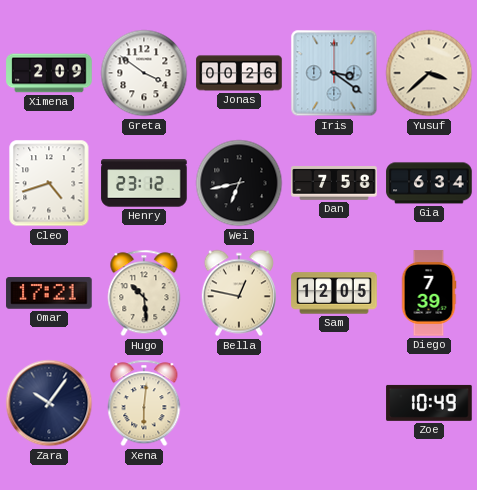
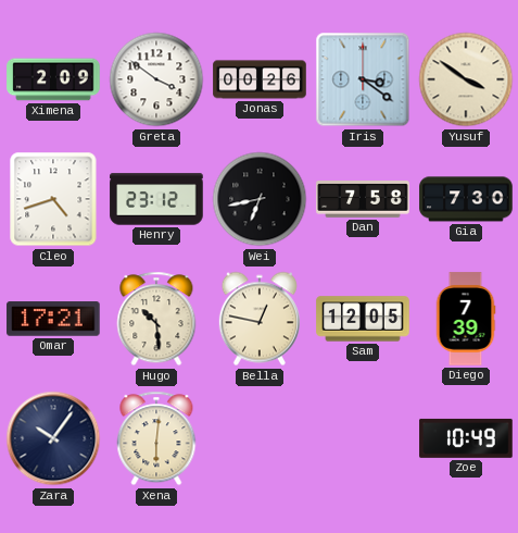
Yusuf: 3:38 -> 3:51
Gia: 6:34 -> 7:30
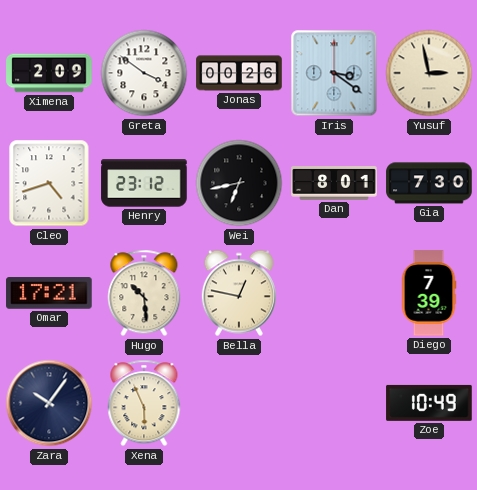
Yusuf: 3:51 -> 2:58
Dan: 7:58 -> 8:01
Sam: 12:05 -> none
Xena: 6:01 -> 5:56
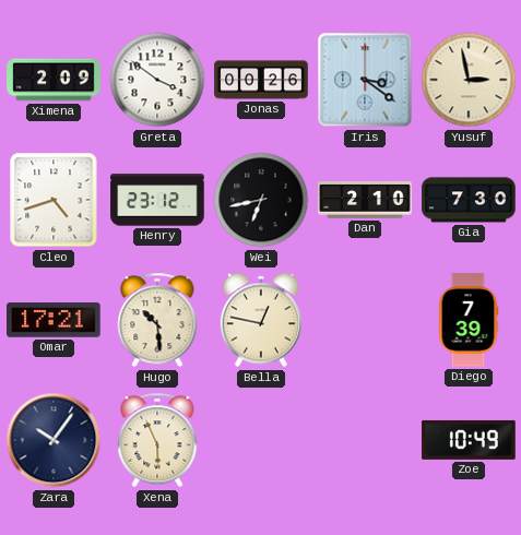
Dan: 8:01 -> 2:10
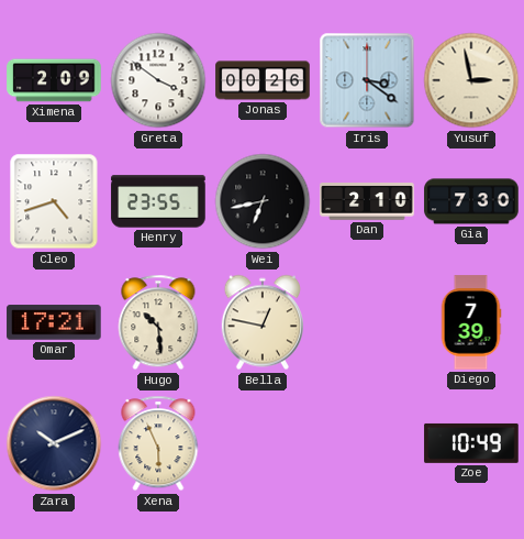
Henry: 23:12 -> 23:55
Zara: 10:06 -> 10:11
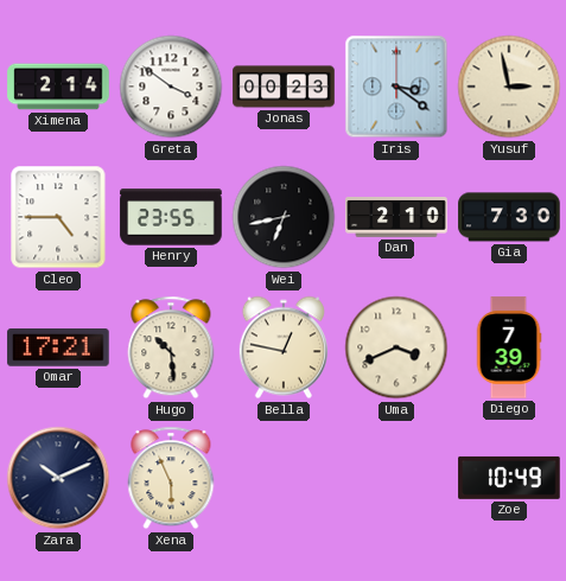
Ximena: 2:09 -> 2:14
Jonas: 00:26 -> 00:23
Cleo: 4:42 -> 4:45
Uma: none -> 3:41
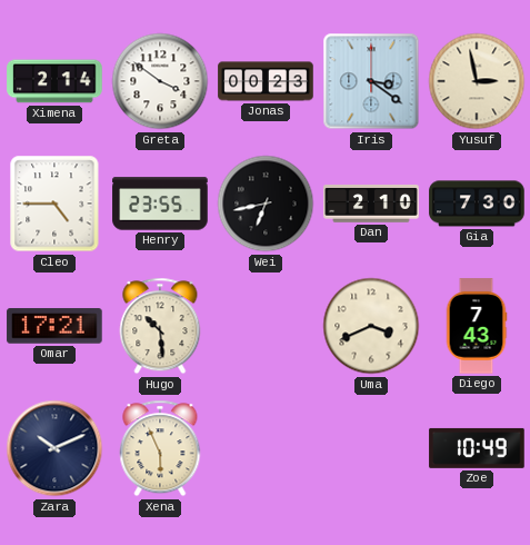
Bella: 12:47 -> none
Diego: 7:39 -> 7:43
